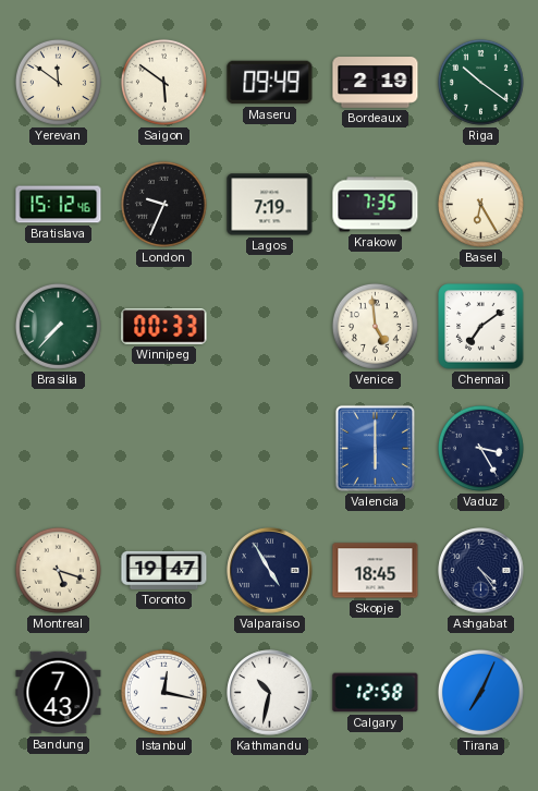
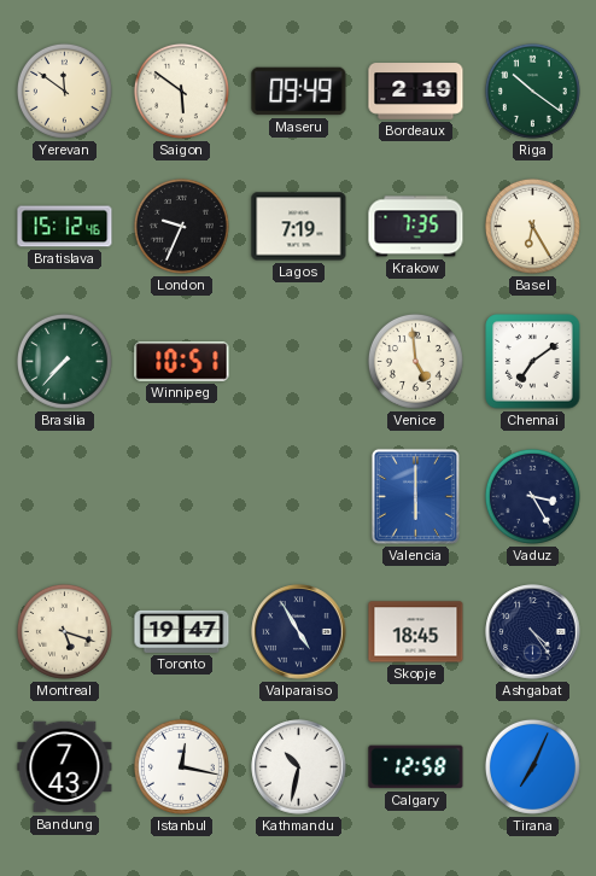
Winnipeg: 00:33 -> 10:51
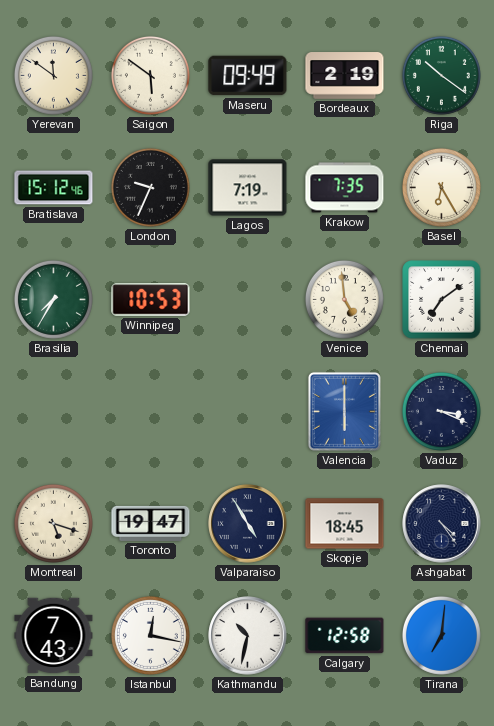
Brasilia: 7:37 -> 7:35
Winnipeg: 10:51 -> 10:53
Vaduz: 3:25 -> 3:19
Tirana: 7:04 -> 7:01
